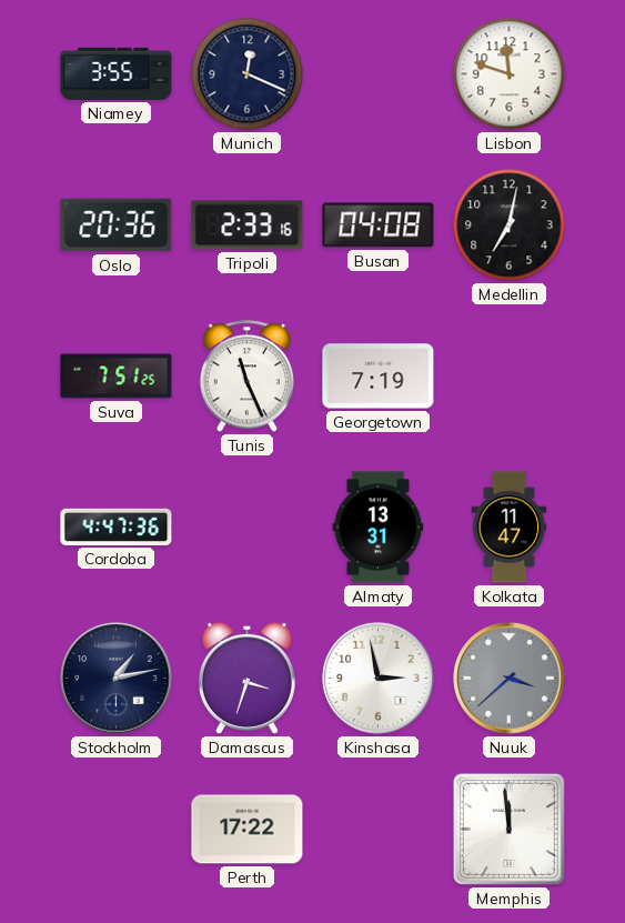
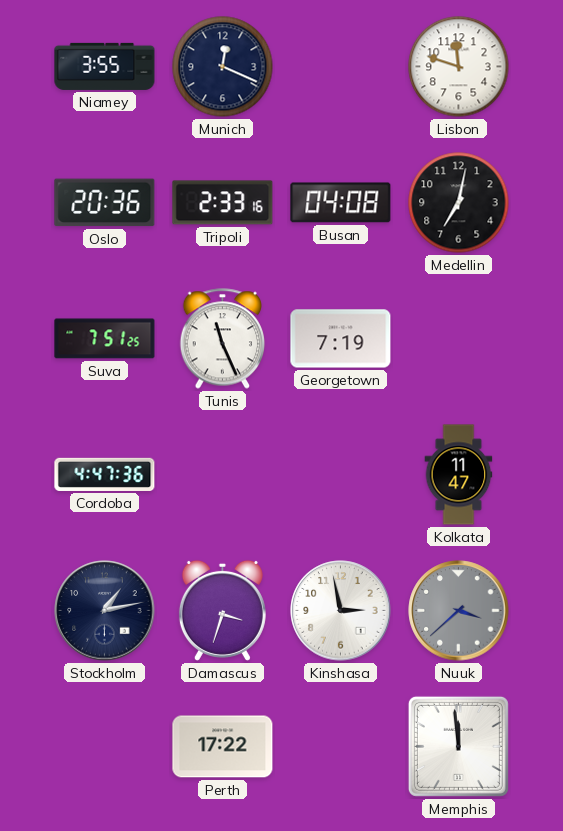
Almaty: 13:31 -> none
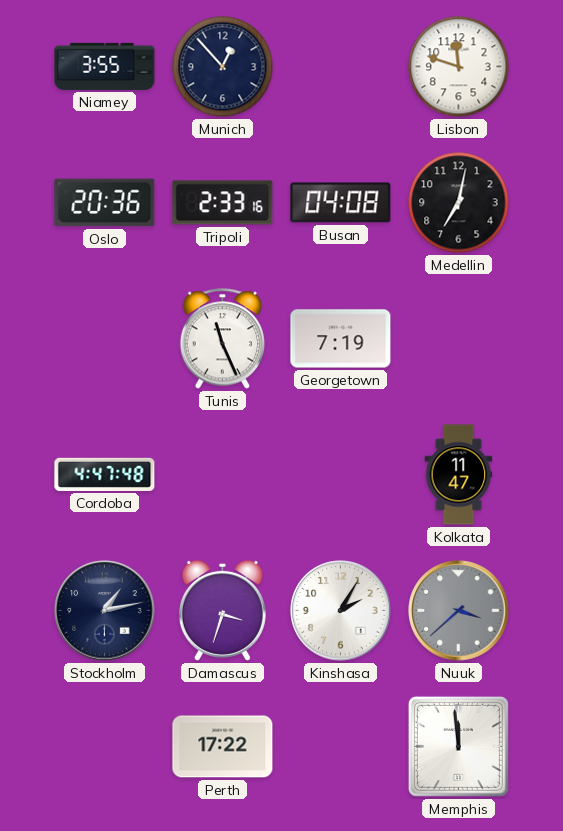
Munich: 12:19 -> 12:53
Suva: 7:51 -> none
Cordoba: 4:47:36 -> 4:47:48
Kinshasa: 2:58 -> 2:05
